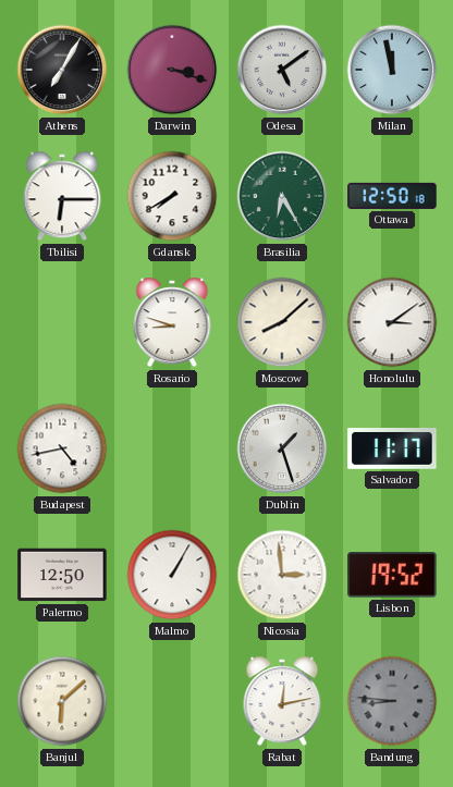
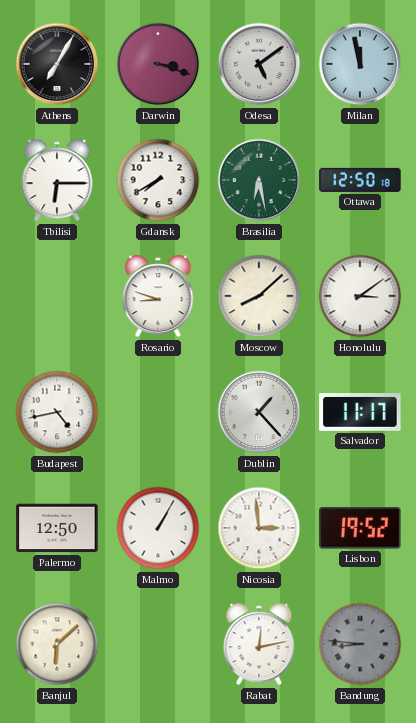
Brasilia: 6:25 -> 6:28
Dublin: 1:27 -> 1:23
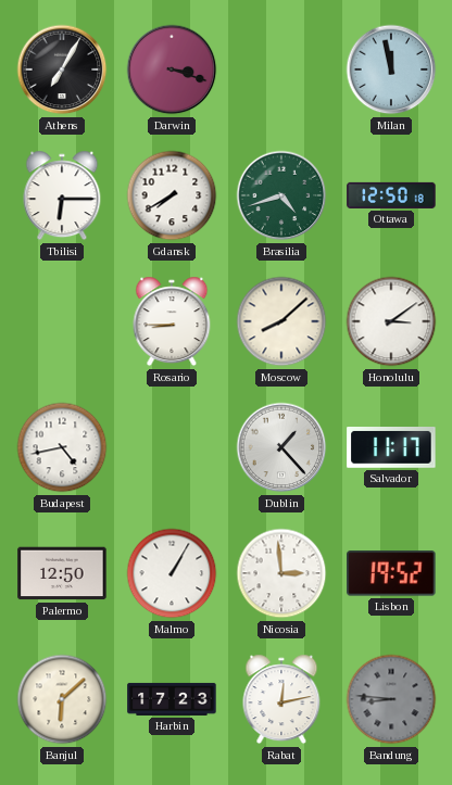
Odesa: 5:09 -> none
Brasilia: 6:28 -> 4:42
Rosario: 8:48 -> 8:45
Harbin: none -> 17:23
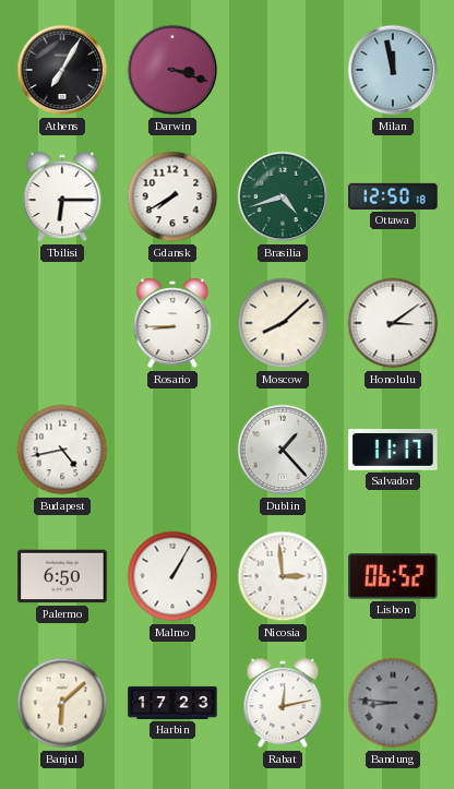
Palermo: 12:50 -> 6:50
Lisbon: 19:52 -> 06:52
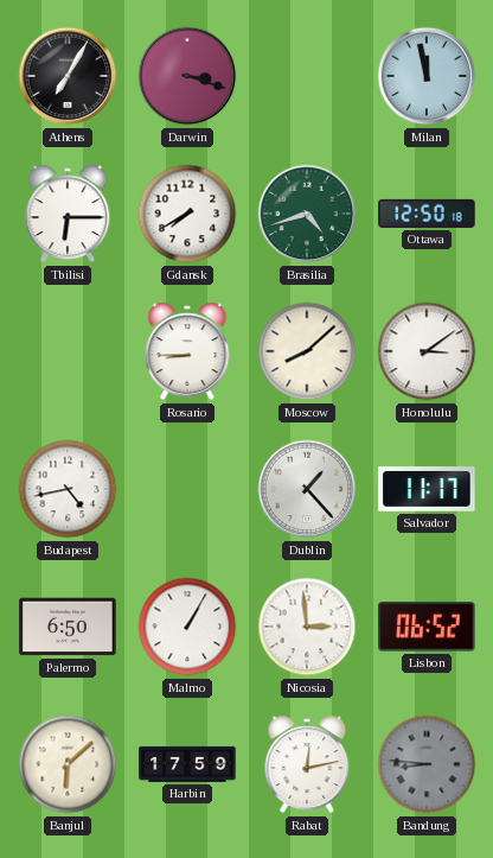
Harbin: 17:23 -> 17:59
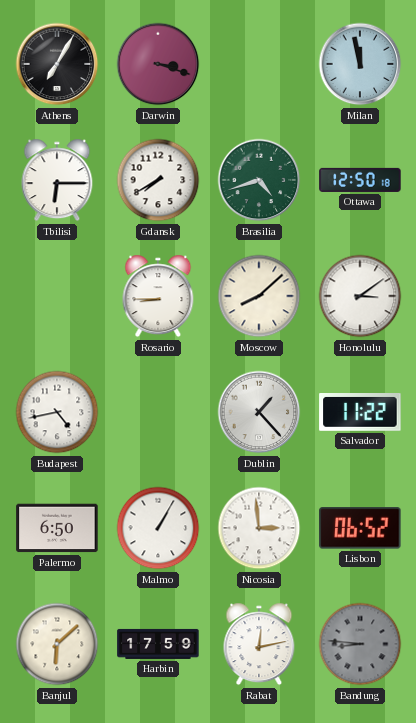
Salvador: 11:17 -> 11:22
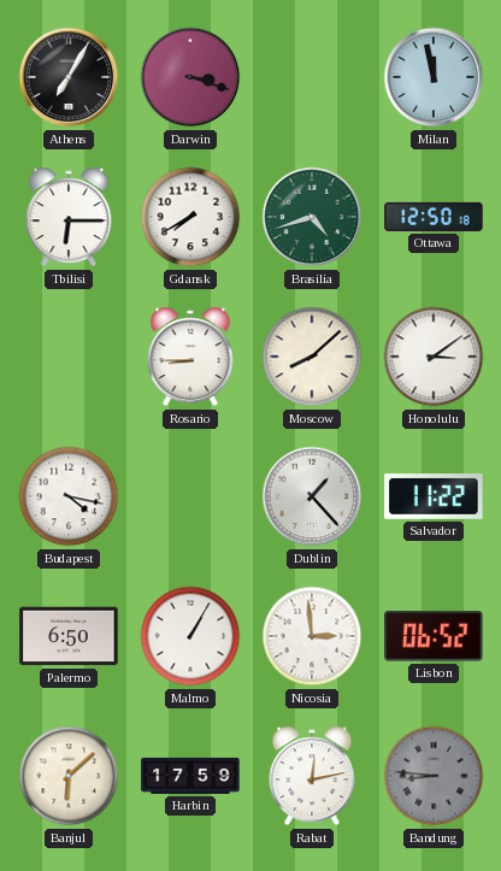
Budapest: 4:43 -> 4:17
